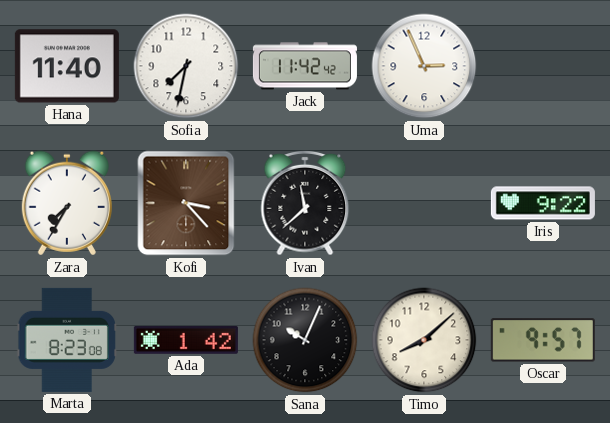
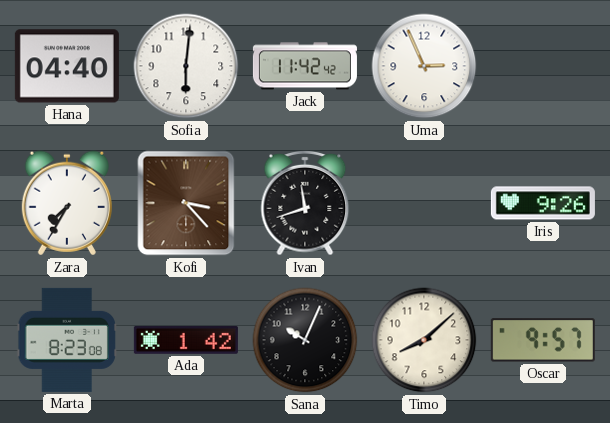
Hana: 11:40 -> 04:40
Sofia: 7:32 -> 6:01
Ivan: 11:38 -> 11:42
Iris: 9:22 -> 9:26
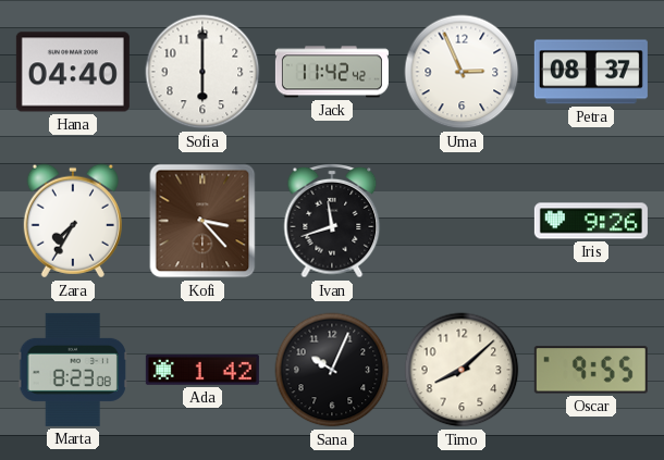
Sofia: 6:01 -> 6:00
Petra: none -> 08:37
Oscar: 9:57 -> 9:55
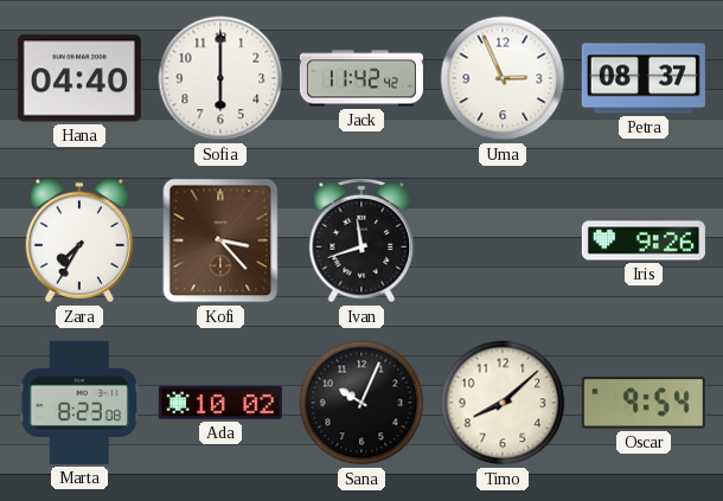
Ada: 1:42 -> 10:02
Oscar: 9:55 -> 9:54
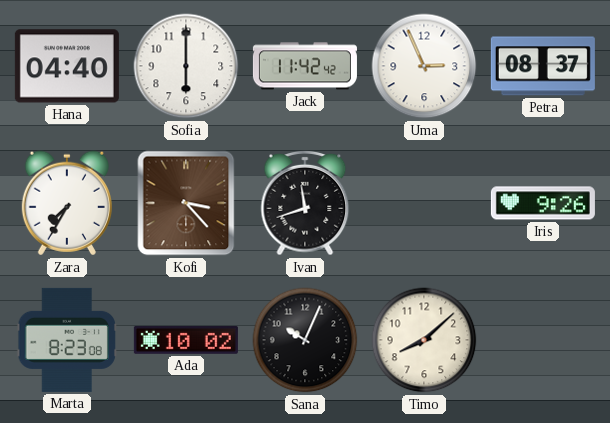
Oscar: 9:54 -> none
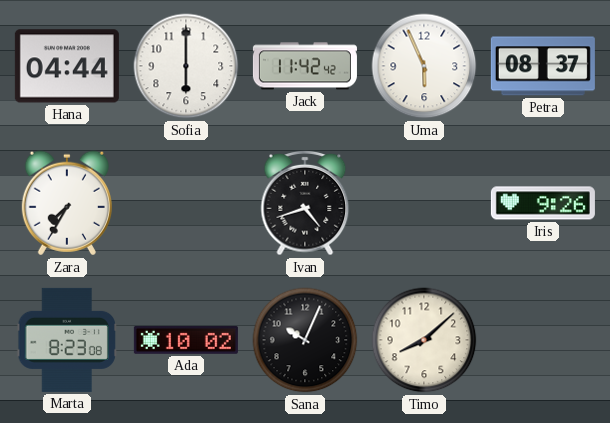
Hana: 04:40 -> 04:44
Uma: 2:56 -> 5:56
Kofi: 3:23 -> none
Ivan: 11:42 -> 4:42
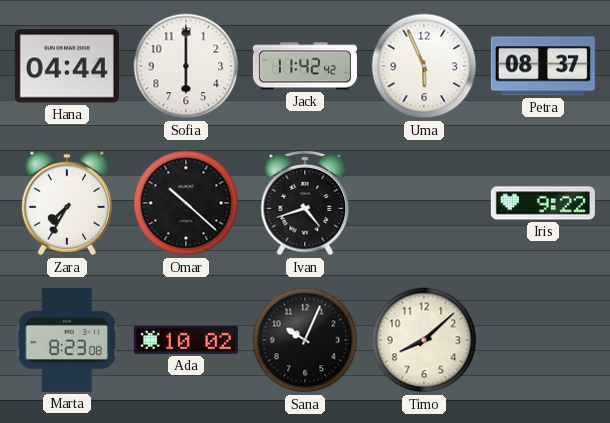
Omar: none -> 10:22
Iris: 9:26 -> 9:22
